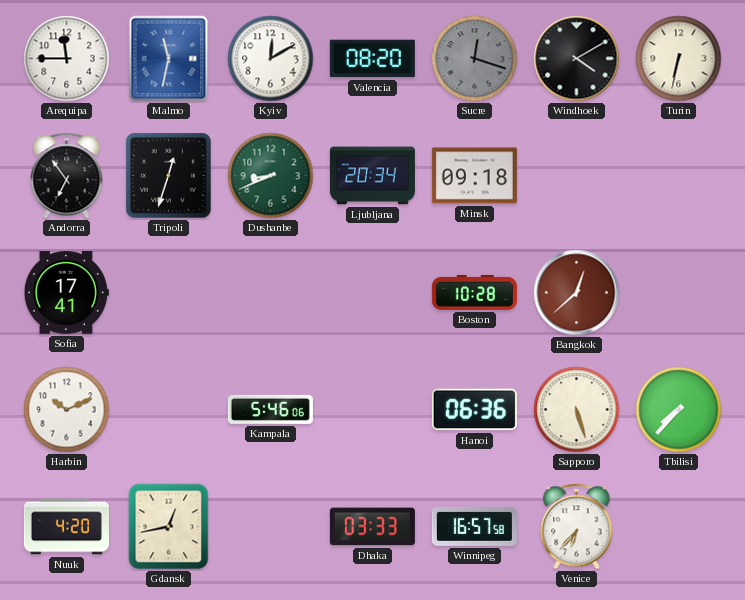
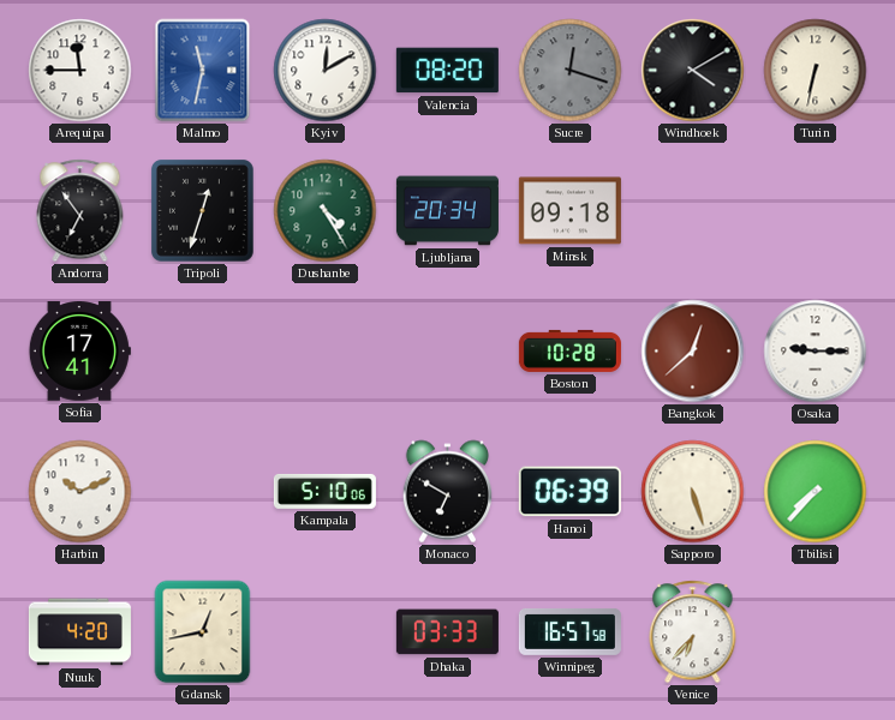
Dushanbe: 8:41 -> 4:25
Osaka: none -> 9:15
Kampala: 5:46 -> 5:10
Monaco: none -> 6:50
Hanoi: 06:36 -> 06:39
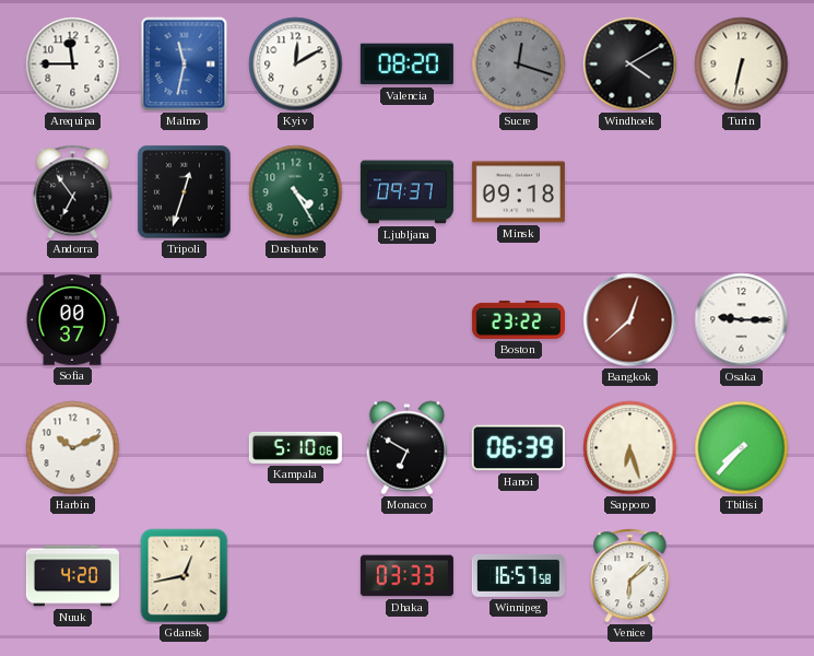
Ljubljana: 20:34 -> 09:37
Sofia: 17:41 -> 00:37
Boston: 10:28 -> 23:22
Sapporo: 5:27 -> 6:27
Venice: 6:37 -> 6:08
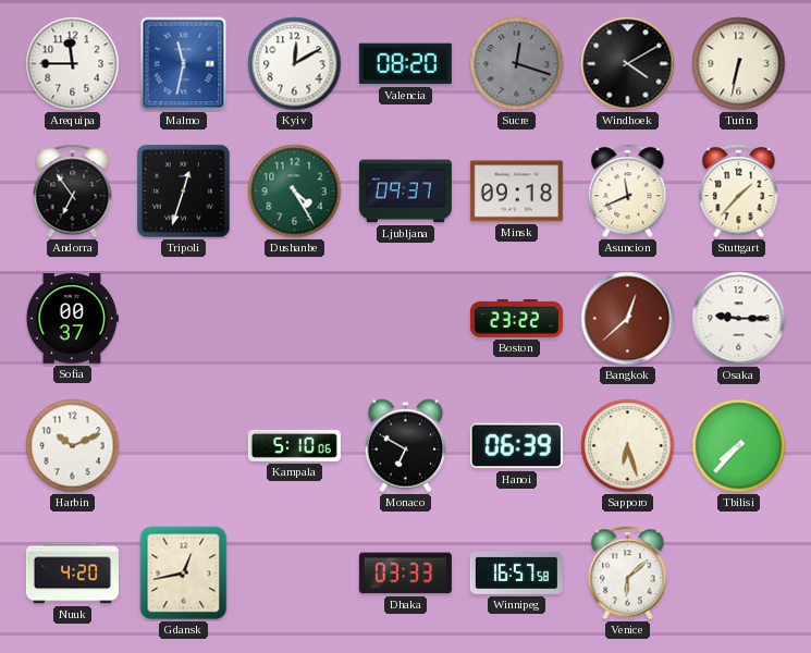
Asuncion: none -> 11:41
Stuttgart: none -> 1:37
